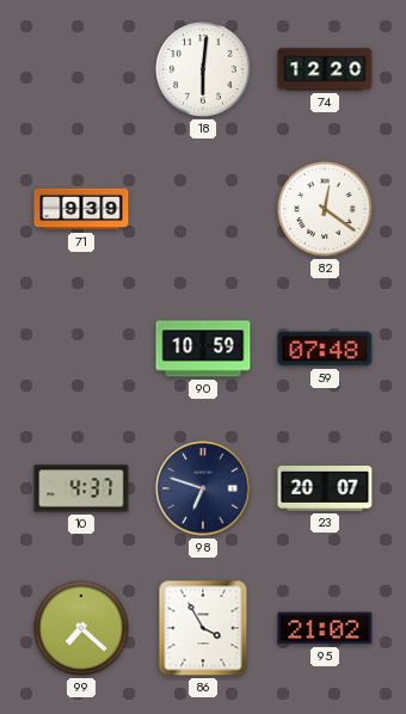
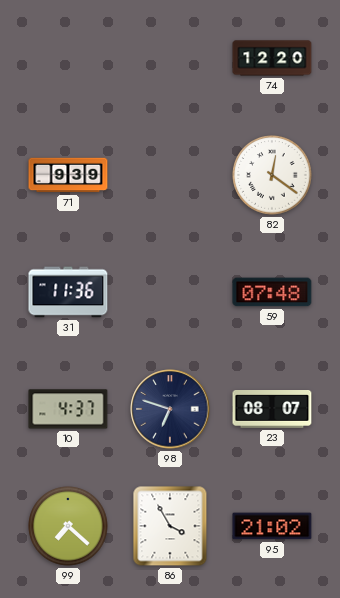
18: 6:01 -> none
31: none -> 11:36
90: 10:59 -> none
23: 20:07 -> 08:07
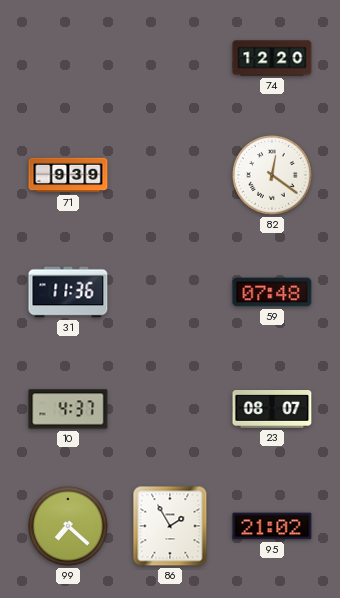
98: 6:48 -> none
86: 3:55 -> 1:55
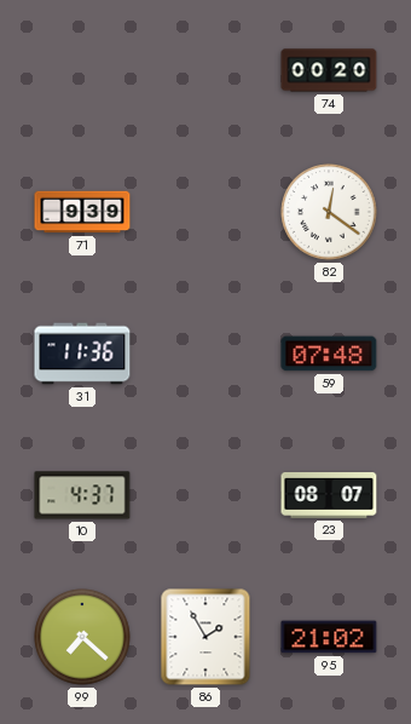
74: 12:20 -> 00:20
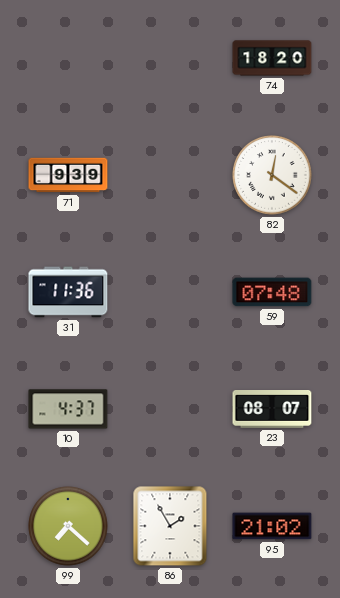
74: 00:20 -> 18:20
